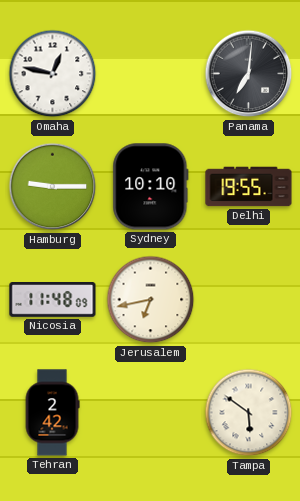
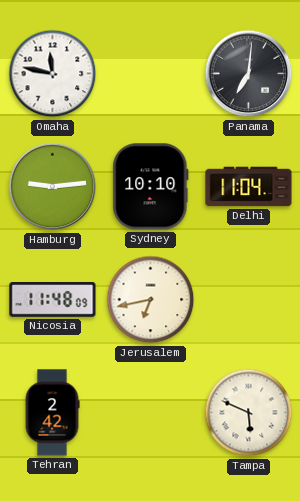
Omaha: 12:47 -> 11:47
Hamburg: 9:15 -> 9:14
Delhi: 19:55 -> 11:04
Tampa: 5:51 -> 5:49
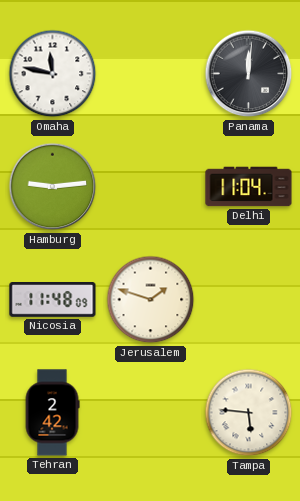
Panama: 7:01 -> 12:01
Sydney: 10:10 -> none
Jerusalem: 6:43 -> 1:48
Tampa: 5:49 -> 5:46
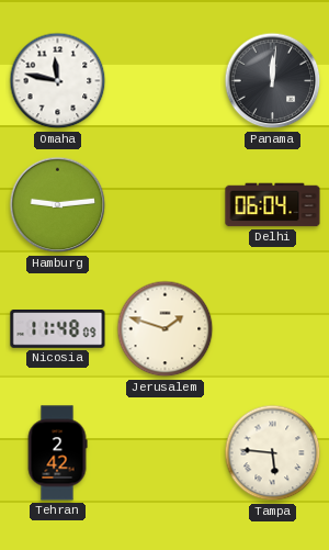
Delhi: 11:04 -> 06:04
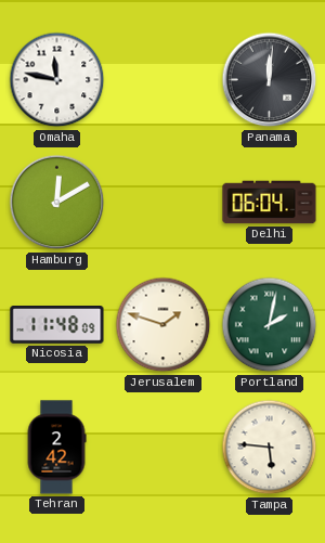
Hamburg: 9:14 -> 12:10
Portland: none -> 2:02
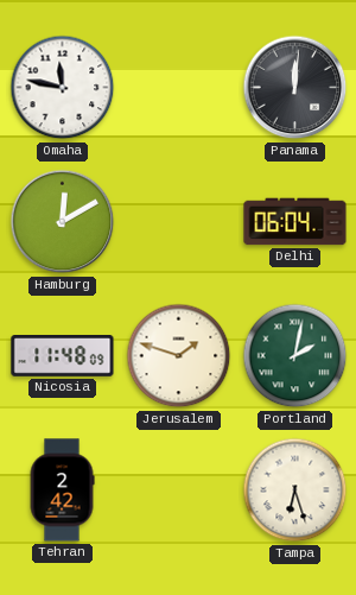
Tampa: 5:46 -> 6:27
